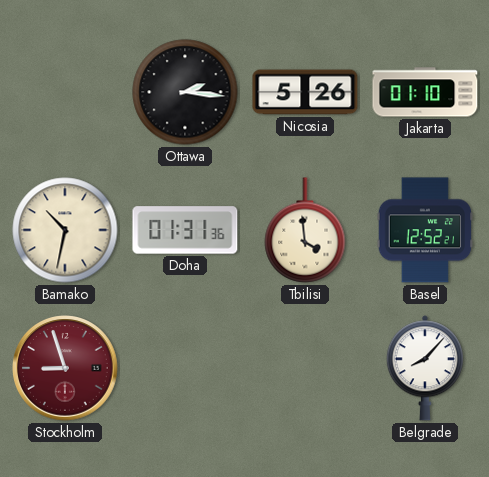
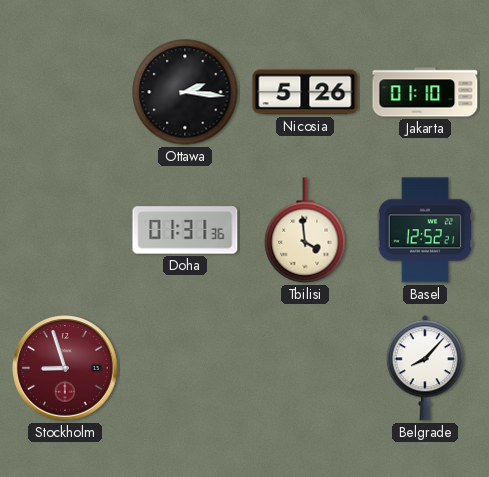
Bamako: 10:32 -> none
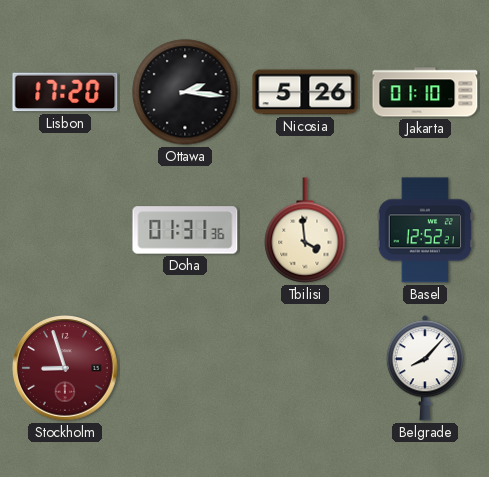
Lisbon: none -> 17:20
